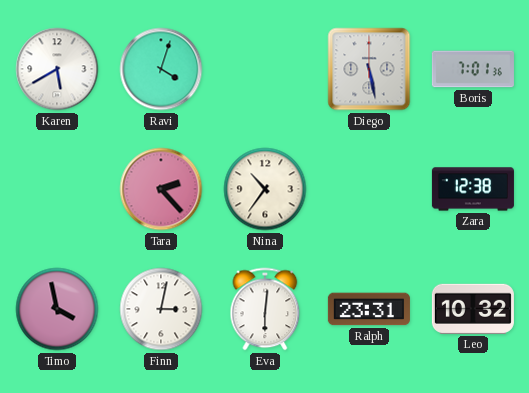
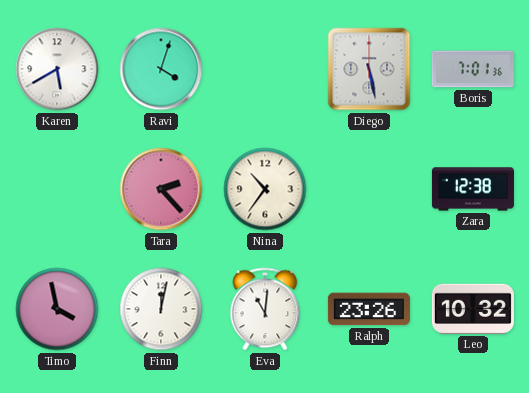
Finn: 3:02 -> 12:02
Eva: 6:01 -> 11:01
Ralph: 23:31 -> 23:26
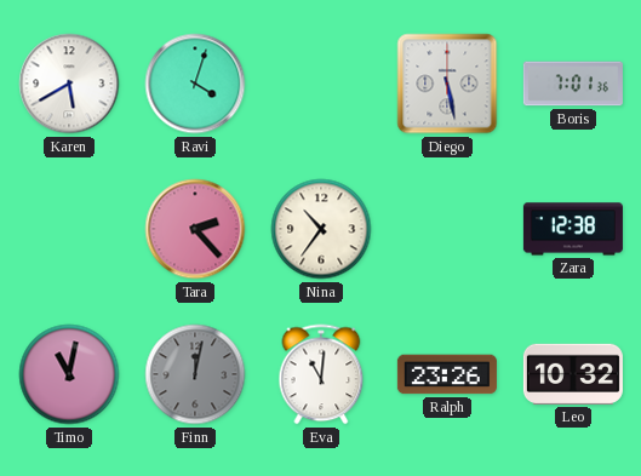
Timo: 3:58 -> 11:02
Finn dial: white -> grey
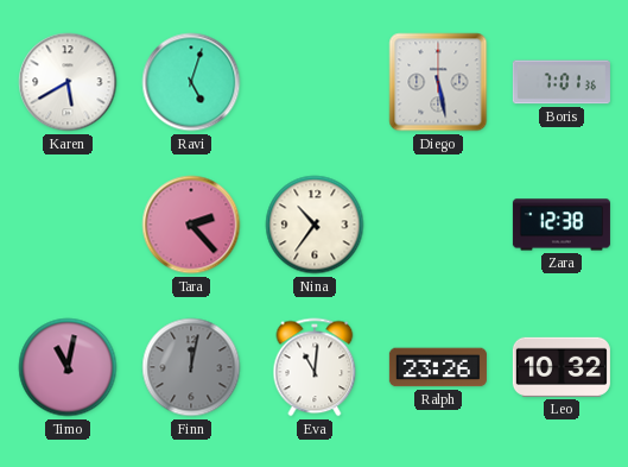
Ravi: 4:03 -> 5:03
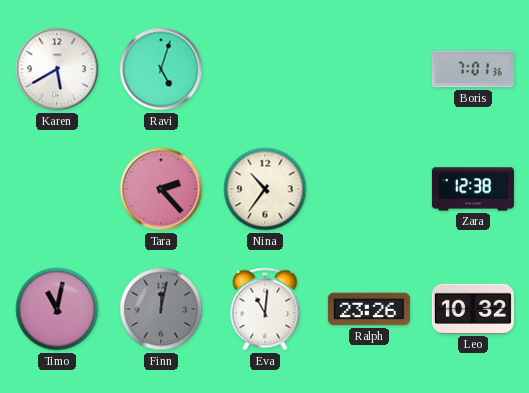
Diego: 5:28 -> none
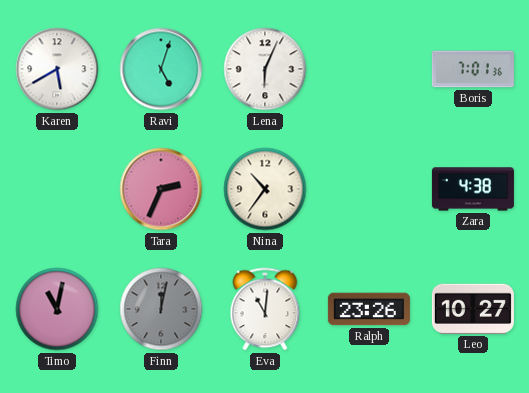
Lena: none -> 6:04
Tara: 2:23 -> 2:34
Zara: 12:38 -> 4:38
Leo: 10:32 -> 10:27
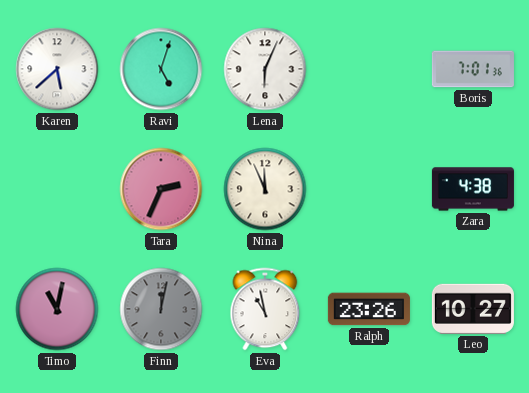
Karen: 5:40 -> 5:38
Nina: 10:36 -> 11:56
Eva: 11:01 -> 10:58
